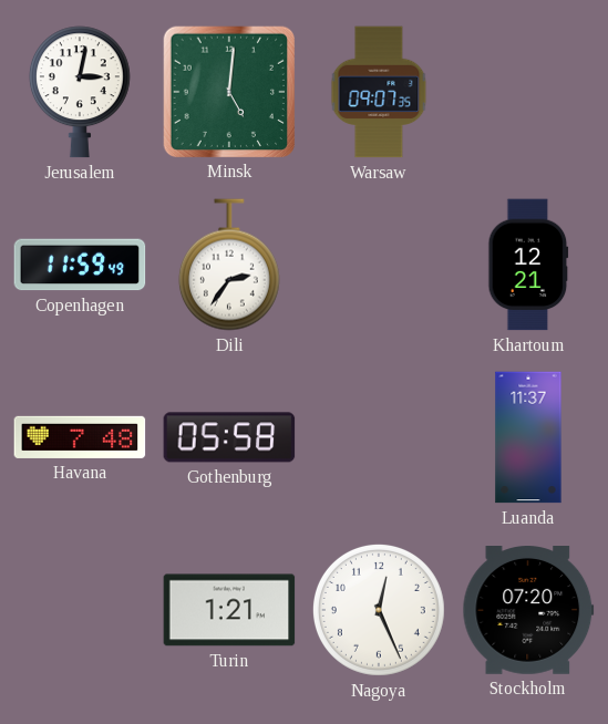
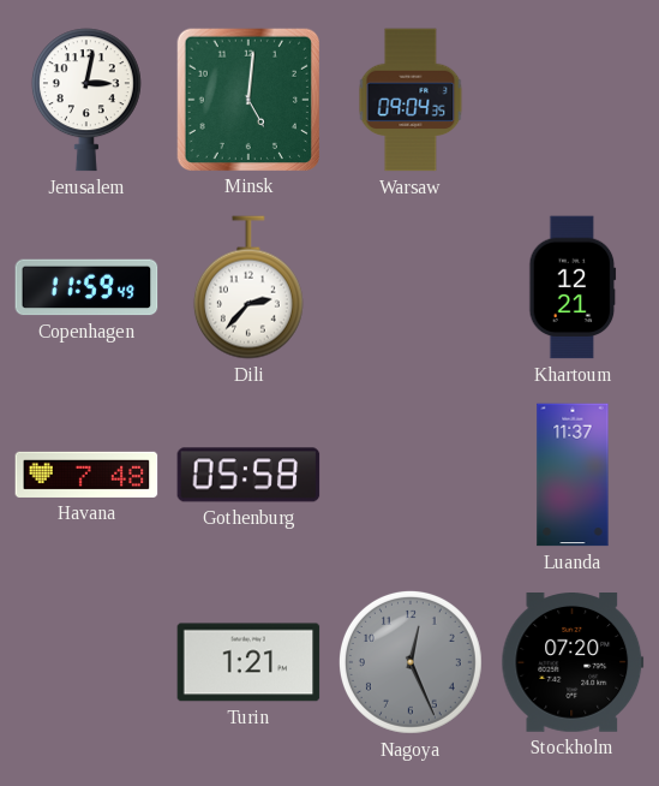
Warsaw: 09:07 -> 09:04
Dili: 2:36 -> 2:37
Nagoya dial: white -> grey
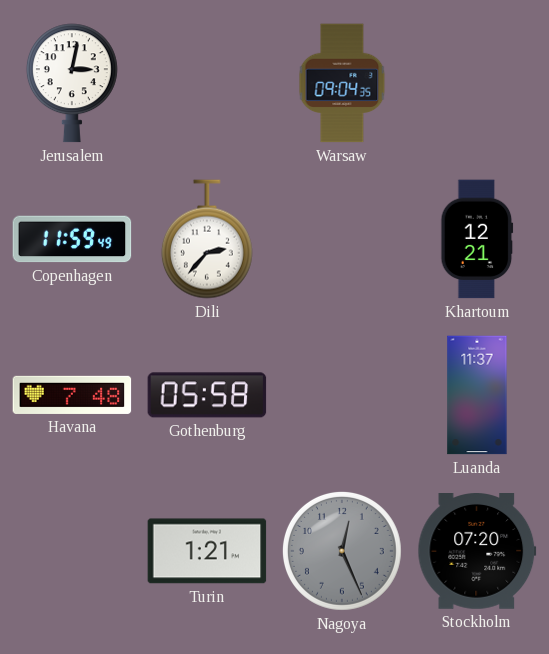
Minsk: 5:01 -> none
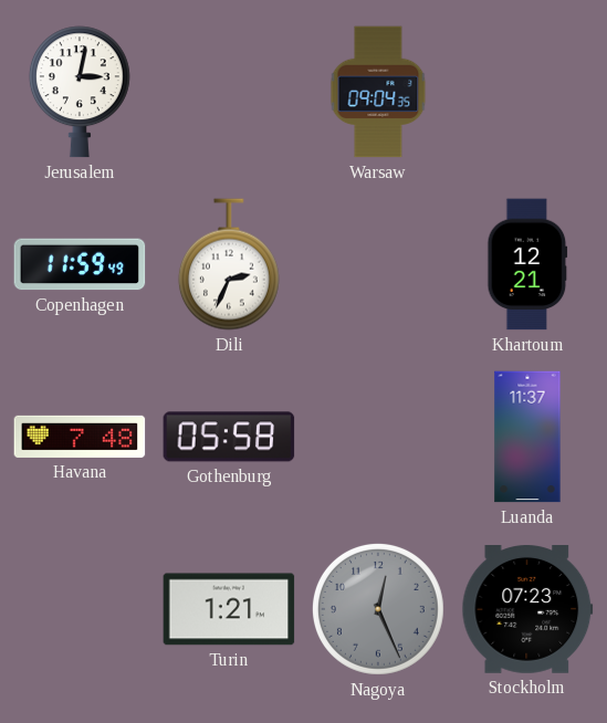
Dili: 2:37 -> 2:34
Stockholm: 07:20 -> 07:23
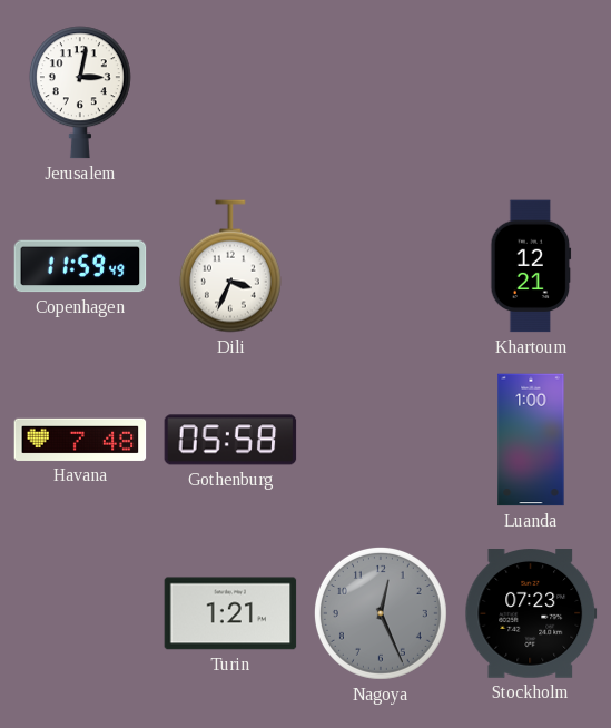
Warsaw: 09:04 -> none
Dili: 2:34 -> 3:34
Luanda: 11:37 -> 1:00
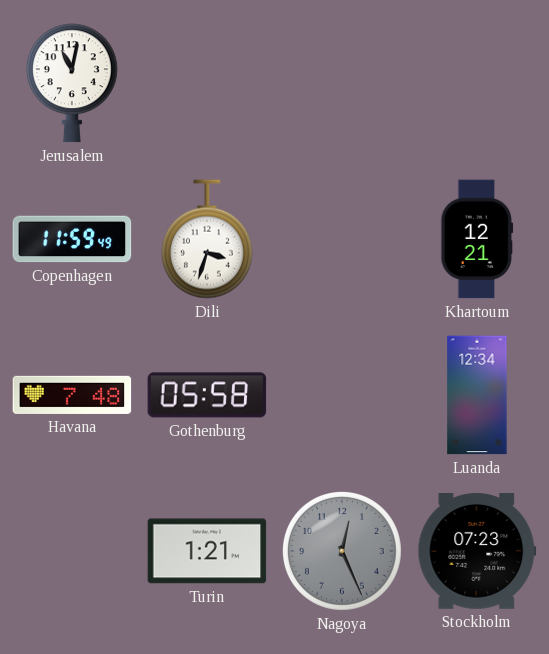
Jerusalem: 3:02 -> 11:02
Dili: 3:34 -> 3:33
Luanda: 1:00 -> 12:34
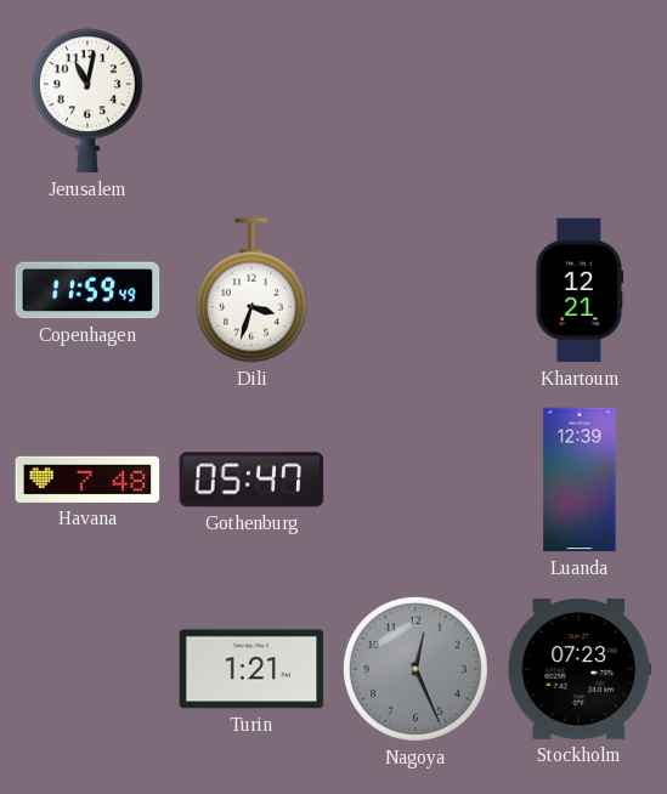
Gothenburg: 05:58 -> 05:47
Luanda: 12:34 -> 12:39
